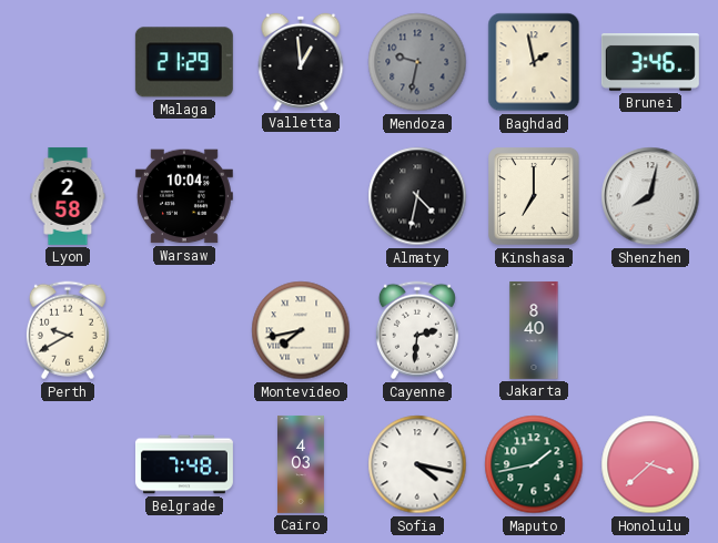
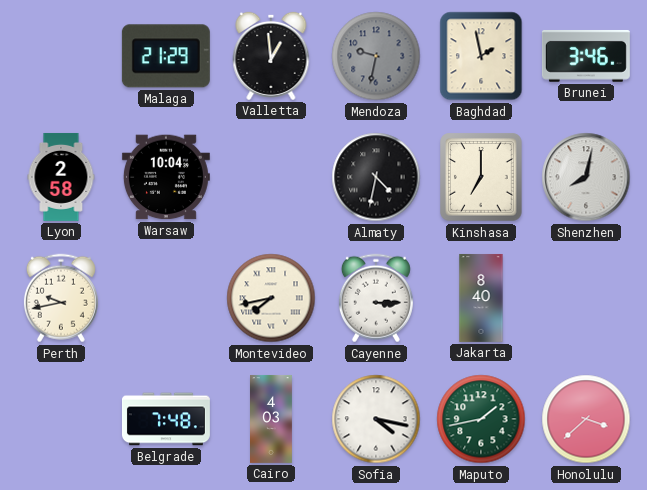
Perth: 9:40 -> 9:43
Cayenne: 2:31 -> 3:15
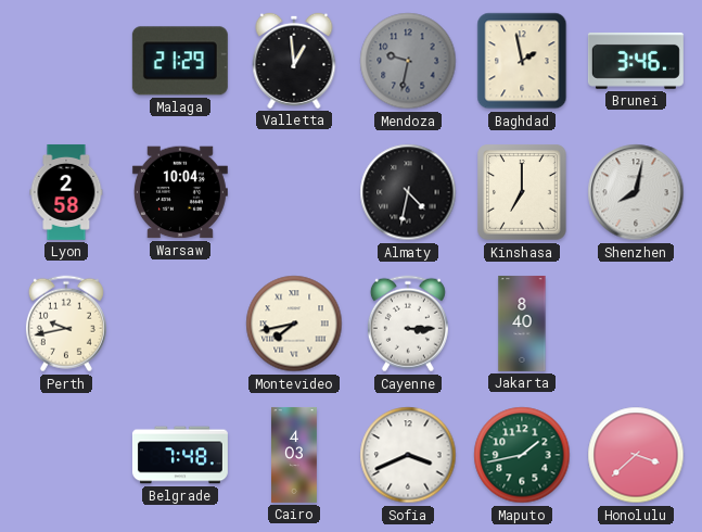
Sofia: 4:17 -> 3:41
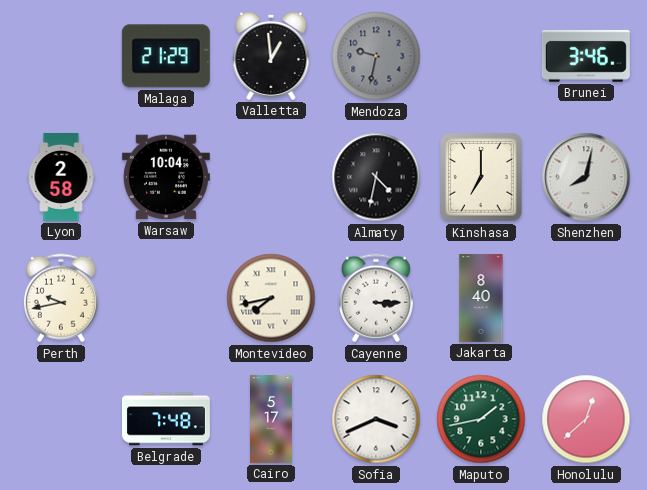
Baghdad: 1:58 -> none
Cairo: 4:03 -> 5:17
Honolulu: 3:38 -> 12:38
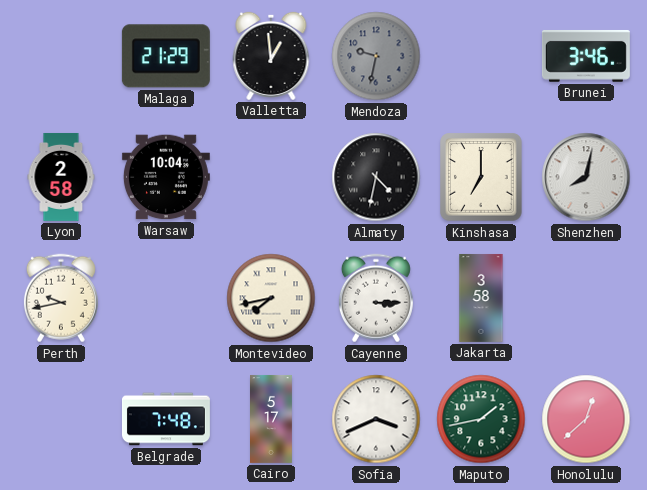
Jakarta: 8:40 -> 3:58
